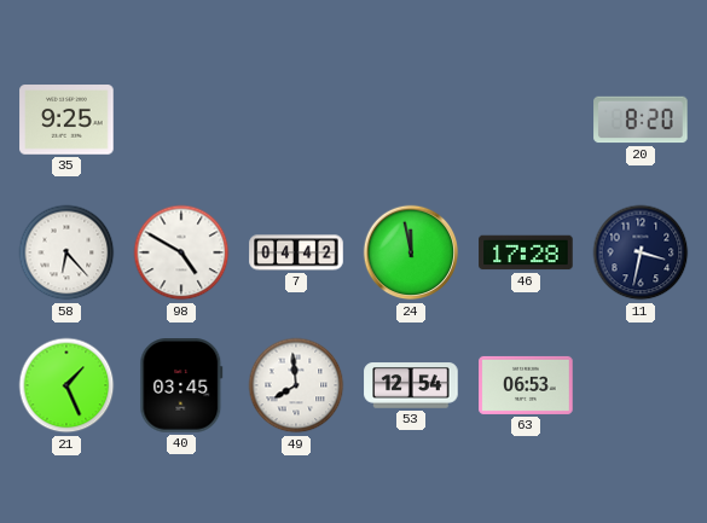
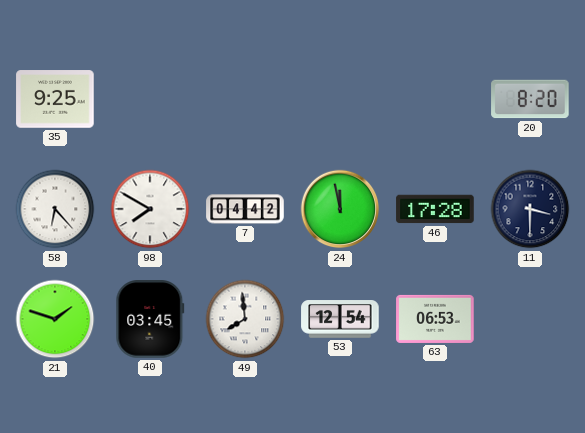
98: 4:50 -> 7:50
11: 3:32 -> 3:30
21: 1:26 -> 1:48
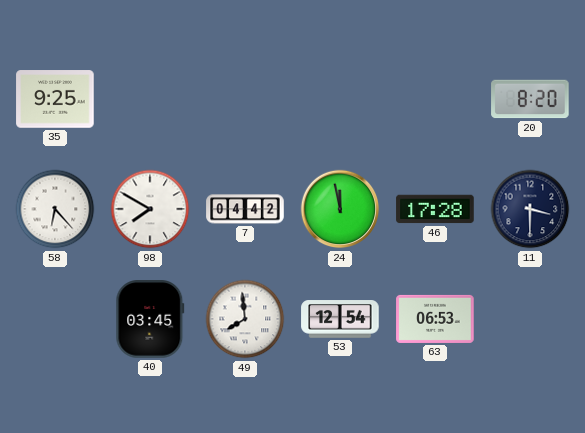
21: 1:48 -> none
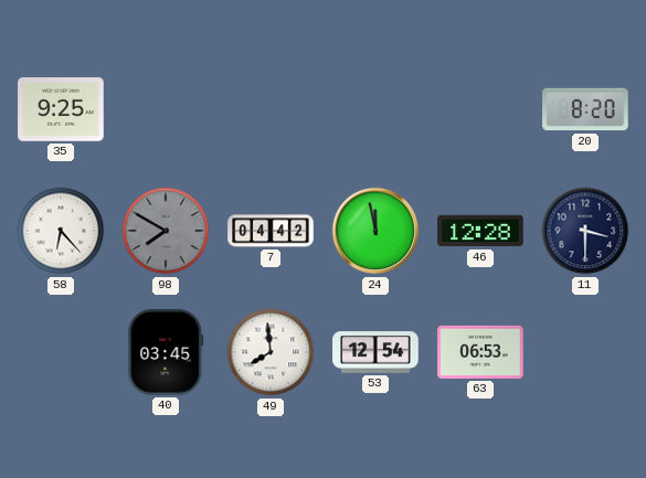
98 dial: white -> grey
46: 17:28 -> 12:28
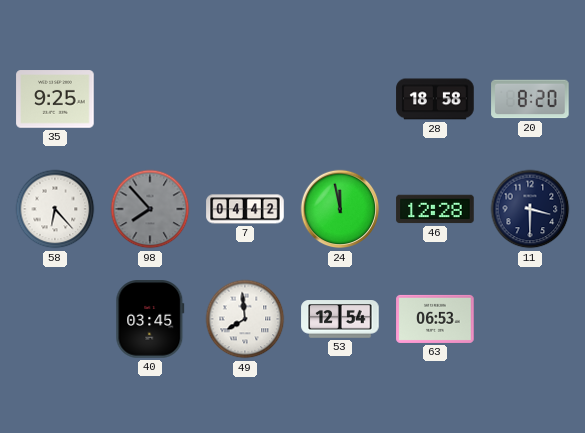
28: none -> 18:58
98: 7:50 -> 7:53
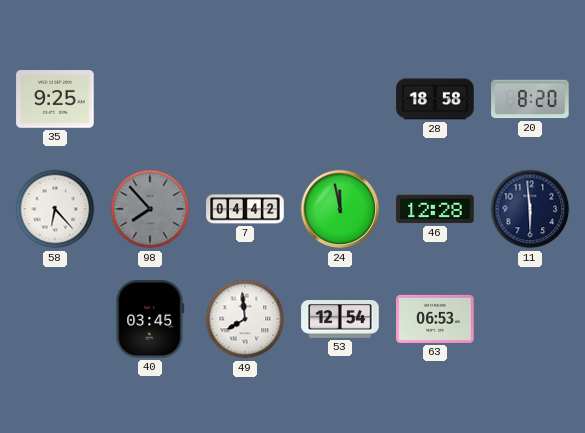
11: 3:30 -> 5:59
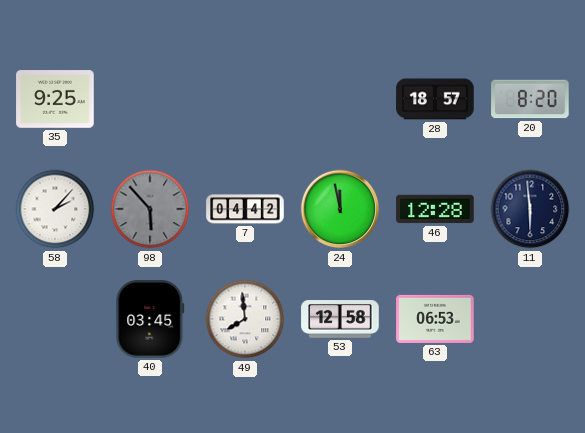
28: 18:58 -> 18:57
58: 6:23 -> 2:07
98: 7:53 -> 5:53
53: 12:54 -> 12:58
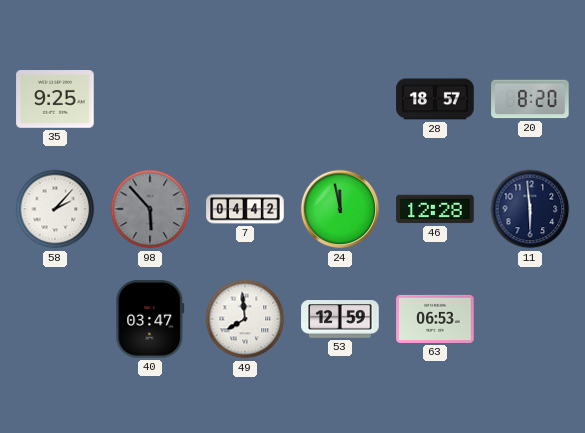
40: 03:45 -> 03:47
53: 12:58 -> 12:59
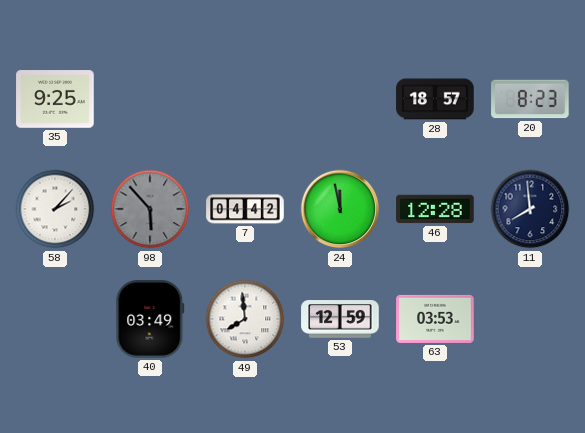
20: 8:20 -> 8:23
11: 5:59 -> 7:59
40: 03:47 -> 03:49
63: 06:53 -> 03:53
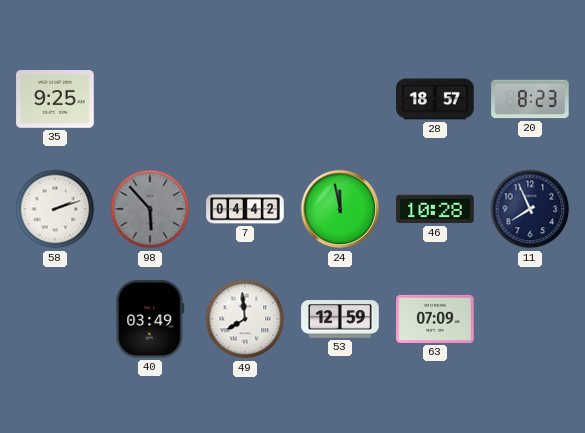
58: 2:07 -> 2:12
46: 12:28 -> 10:28
11: 7:59 -> 7:56
63: 03:53 -> 07:09
